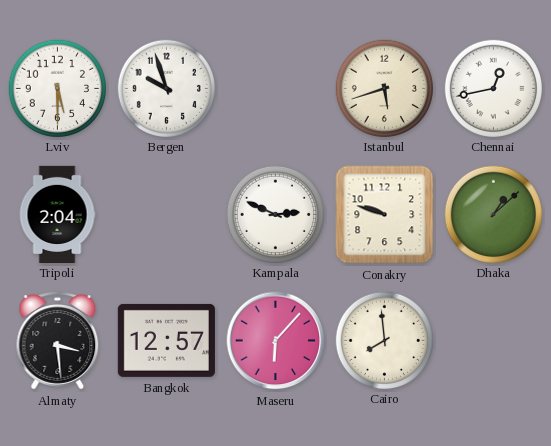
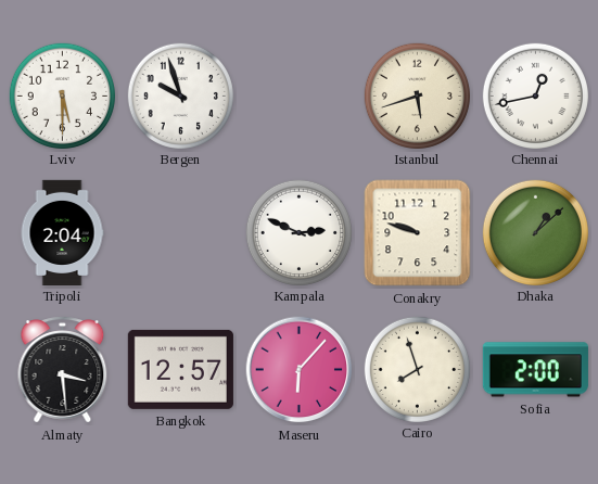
Cairo: 7:59 -> 7:57
Sofia: none -> 2:00
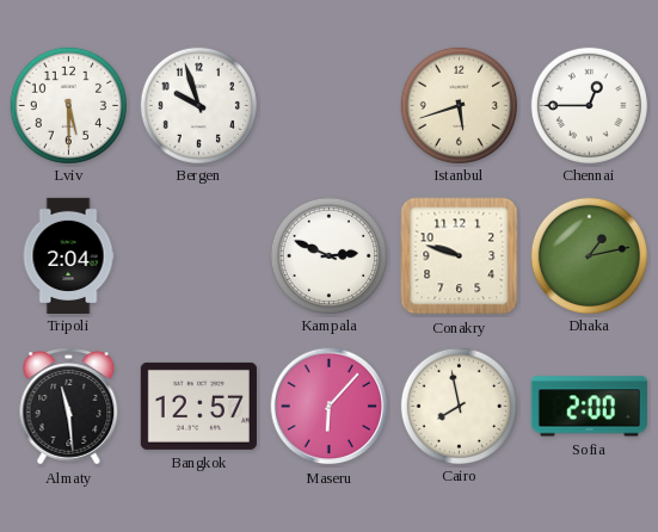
Chennai: 12:43 -> 12:45
Dhaka: 1:08 -> 1:13
Almaty: 3:29 -> 11:29
Cairo: 7:57 -> 7:58
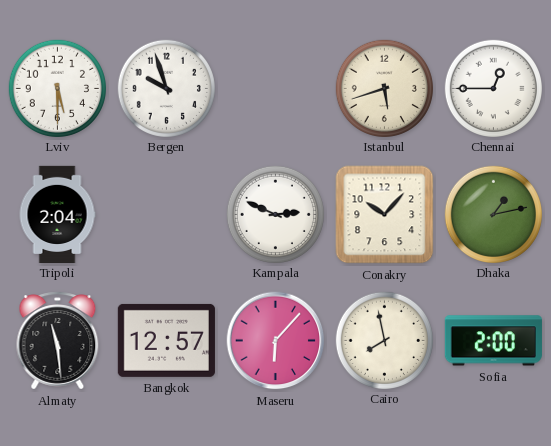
Conakry: 9:48 -> 10:07
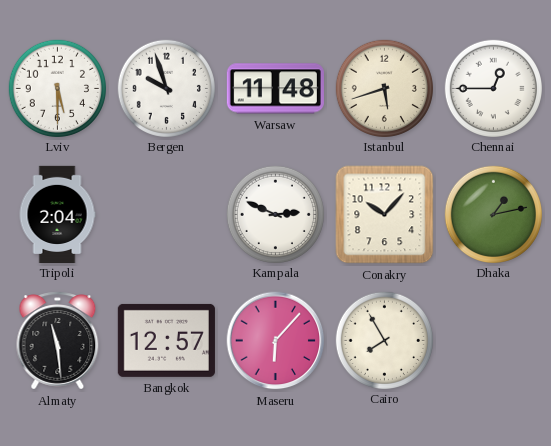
Warsaw: none -> 11:48
Cairo: 7:58 -> 7:55
Sofia: 2:00 -> none
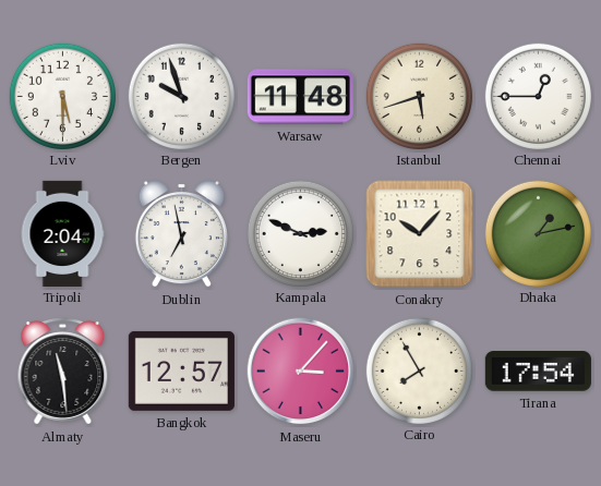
Dublin: none -> 6:58
Maseru: 6:07 -> 3:07
Tirana: none -> 17:54
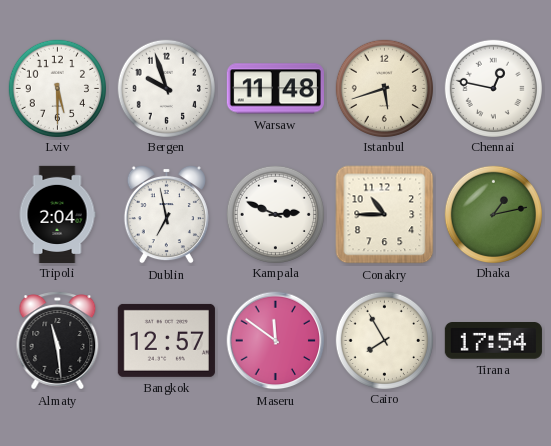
Chennai: 12:45 -> 12:47
Conakry: 10:07 -> 10:45
Maseru: 3:07 -> 11:51
